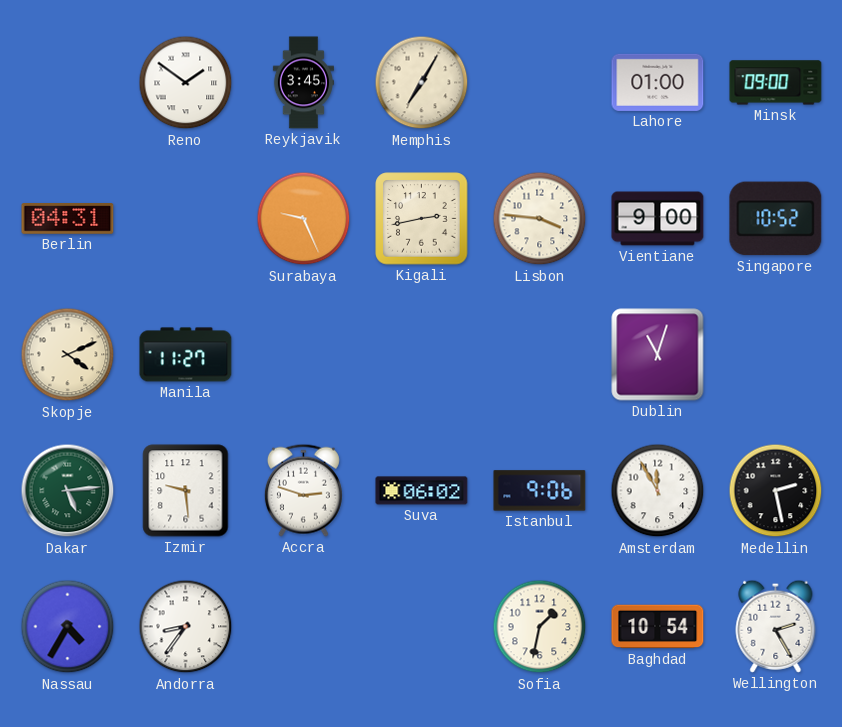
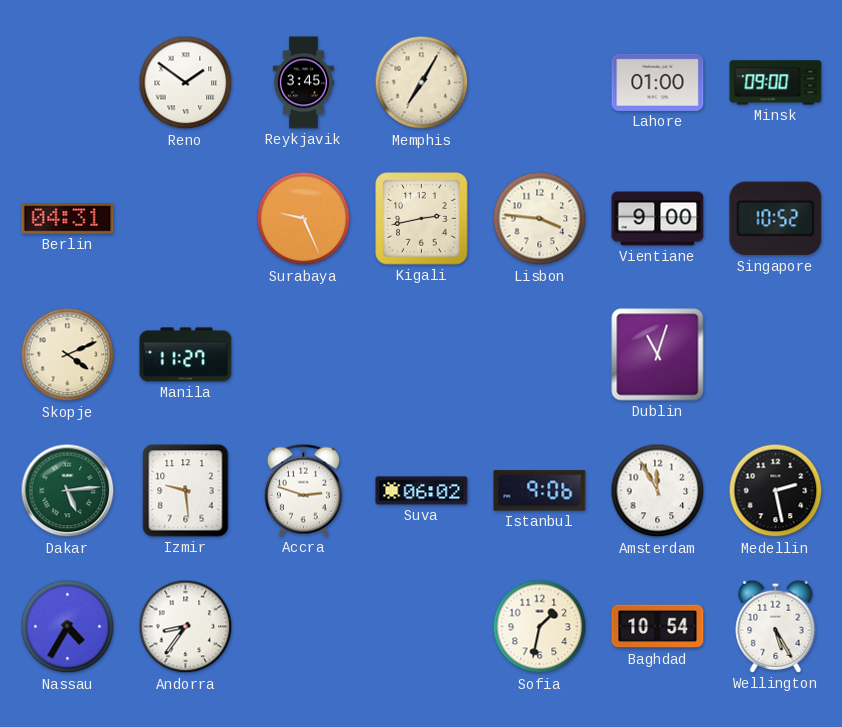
Wellington: 2:25 -> 5:25
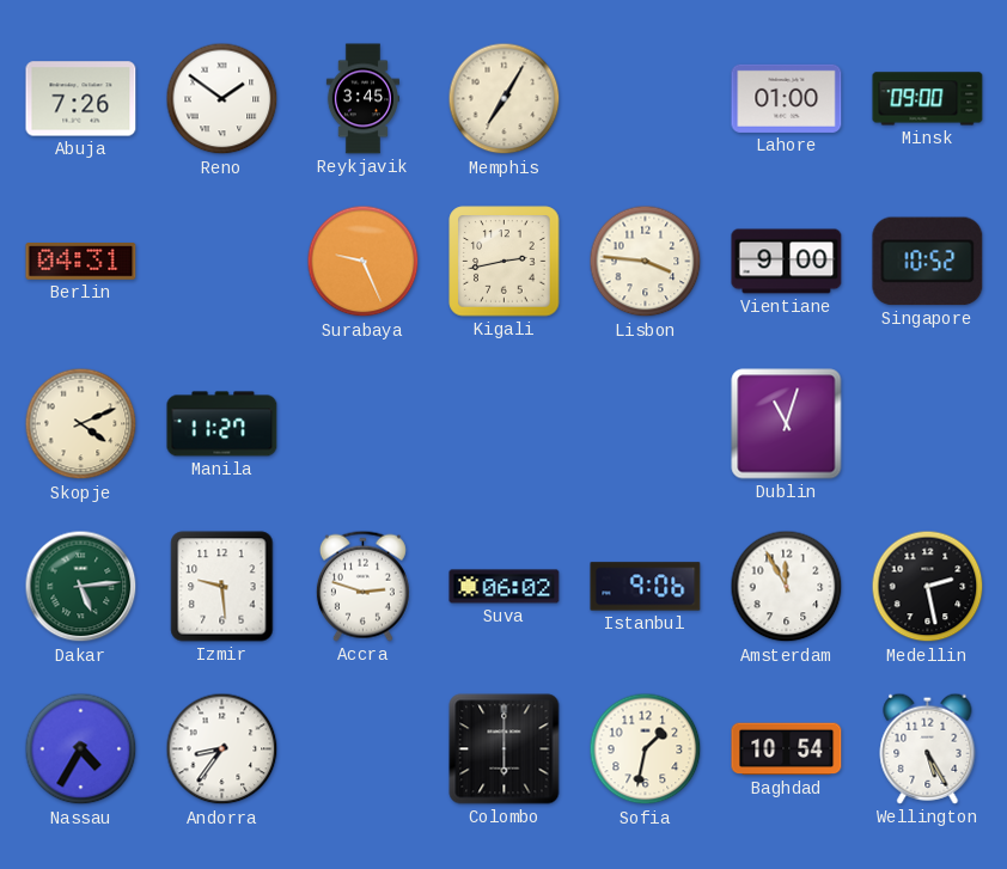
Abuja: none -> 7:26
Colombo: none -> 6:00
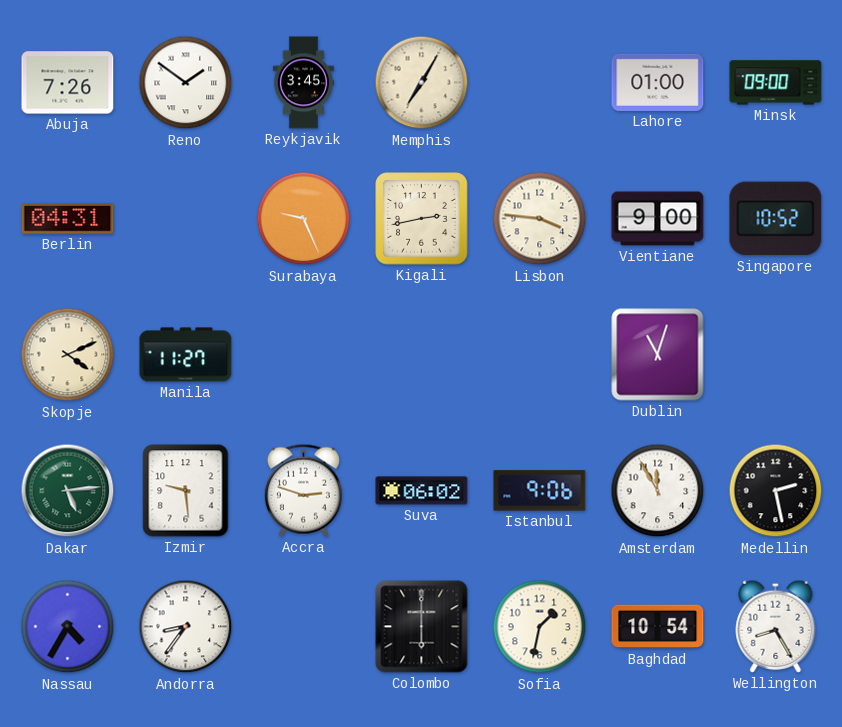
Wellington: 5:25 -> 8:25
